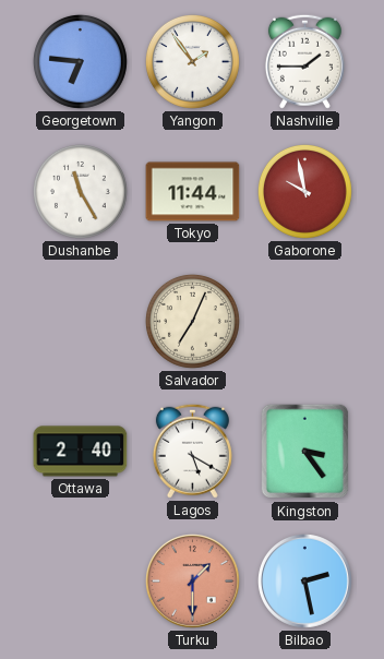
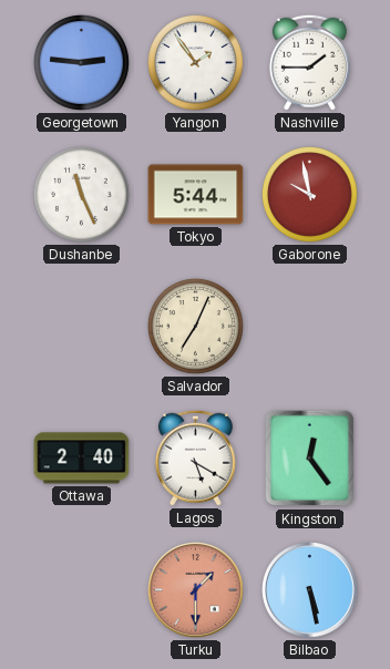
Georgetown: 6:46 -> 2:46
Dushanbe: 11:25 -> 11:26
Tokyo: 11:44 -> 5:44
Kingston: 3:24 -> 12:24
Bilbao: 2:28 -> 5:28
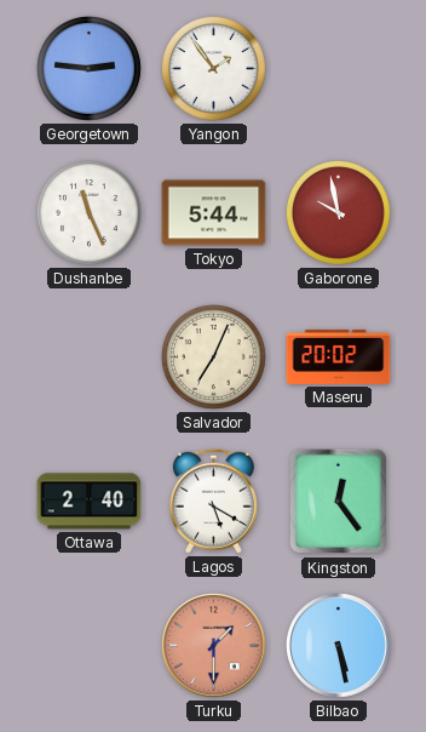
Nashville: 1:45 -> none
Maseru: none -> 20:02
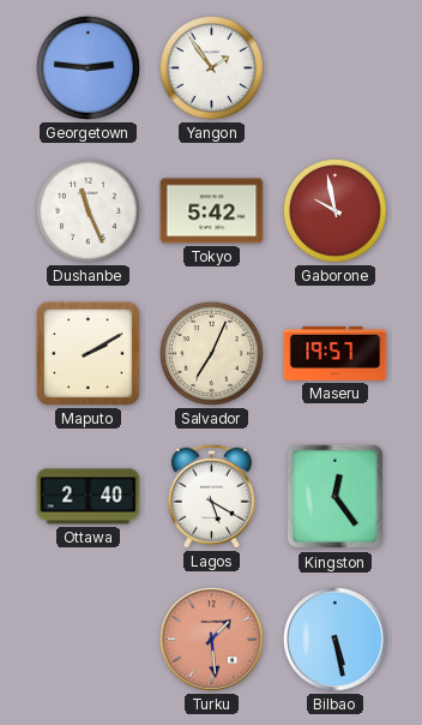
Tokyo: 5:44 -> 5:42
Maputo: none -> 2:10
Maseru: 20:02 -> 19:57
Turku: 1:30 -> 1:29
